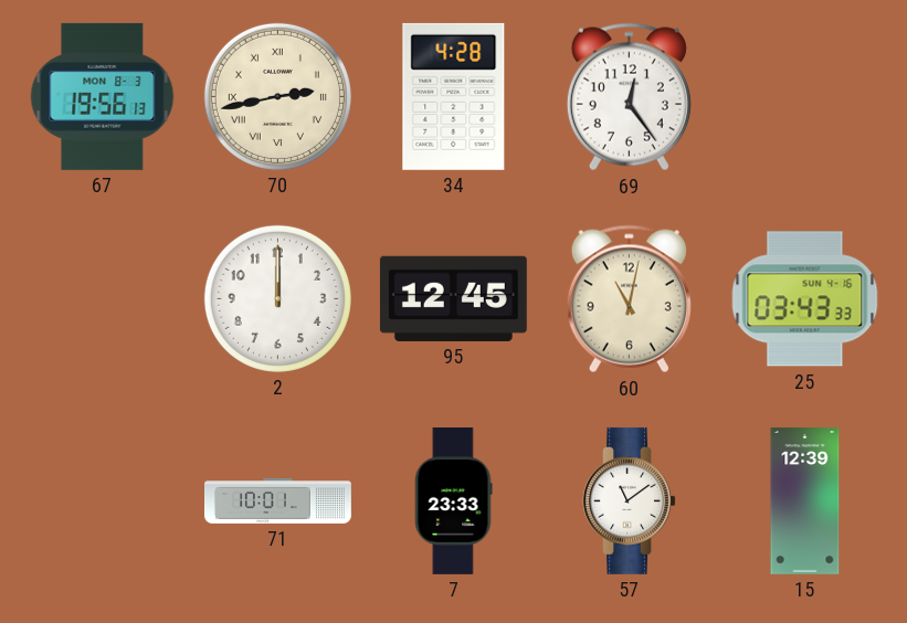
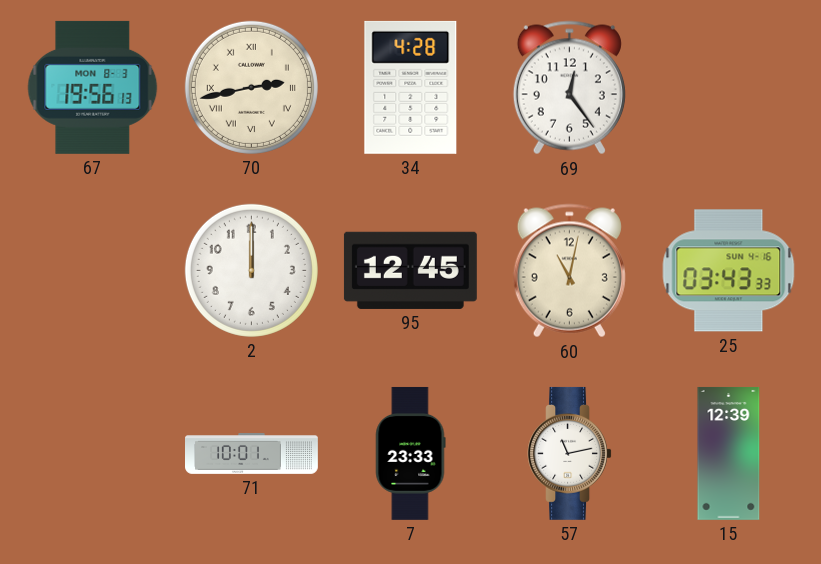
57: 11:09 -> 11:13
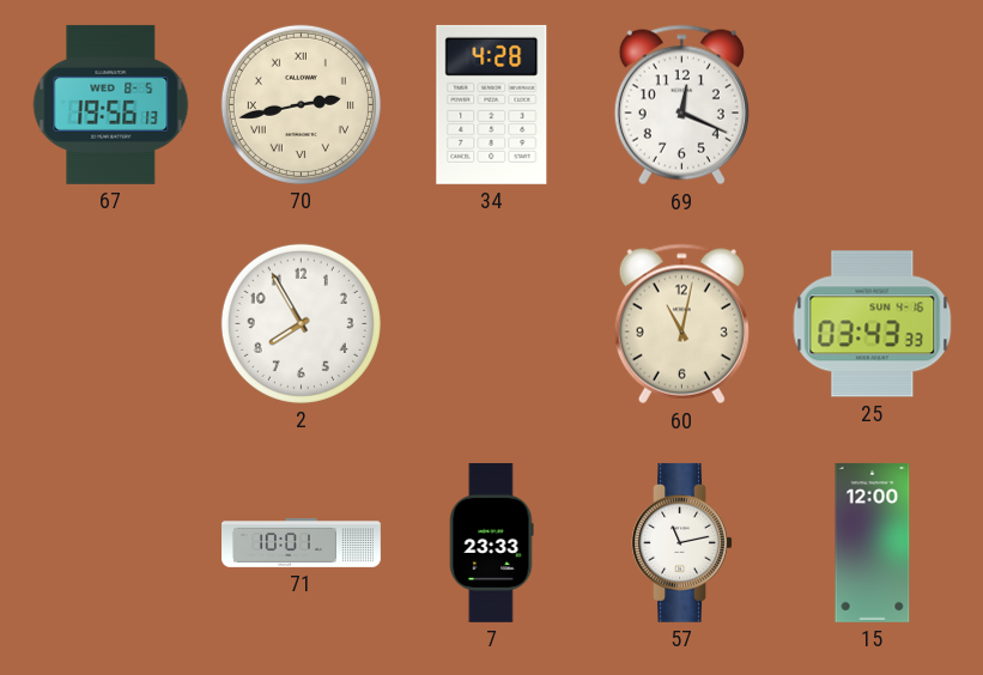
67 date: MON 8-3 -> WED 8-5
69: 12:24 -> 12:19
2: 12:00 -> 7:55
95: 12:45 -> none
15: 12:39 -> 12:00
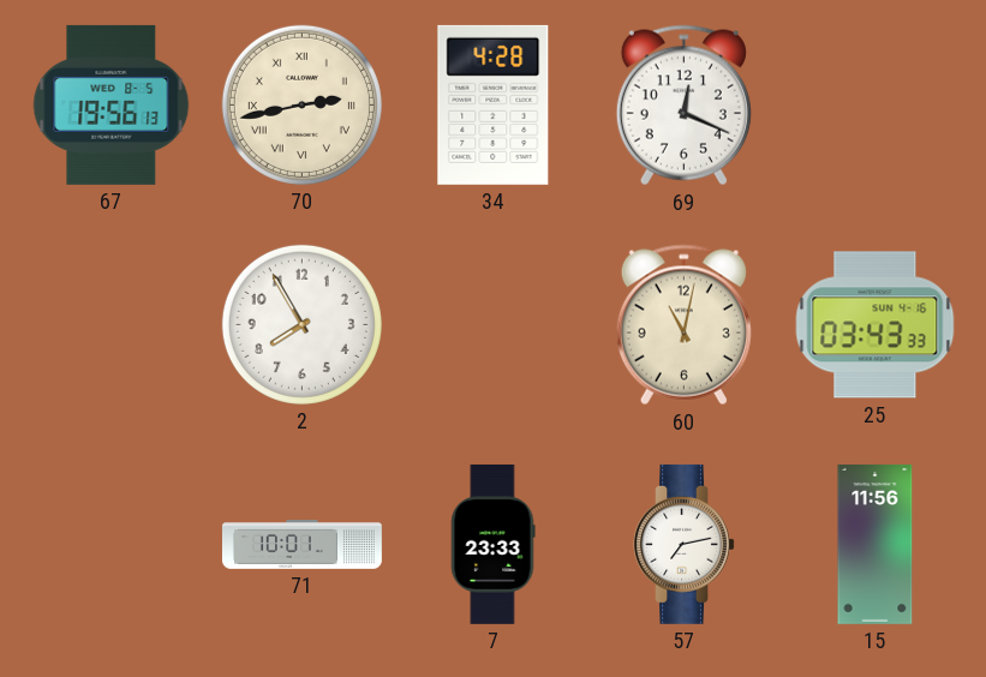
57: 11:13 -> 7:13
15: 12:00 -> 11:56
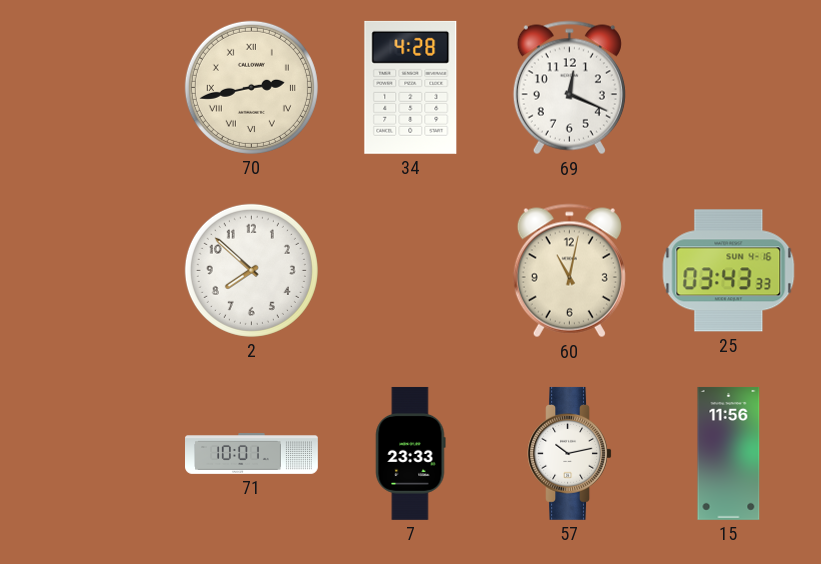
67: 19:56 -> none
2: 7:55 -> 7:52
57: 7:13 -> 10:13
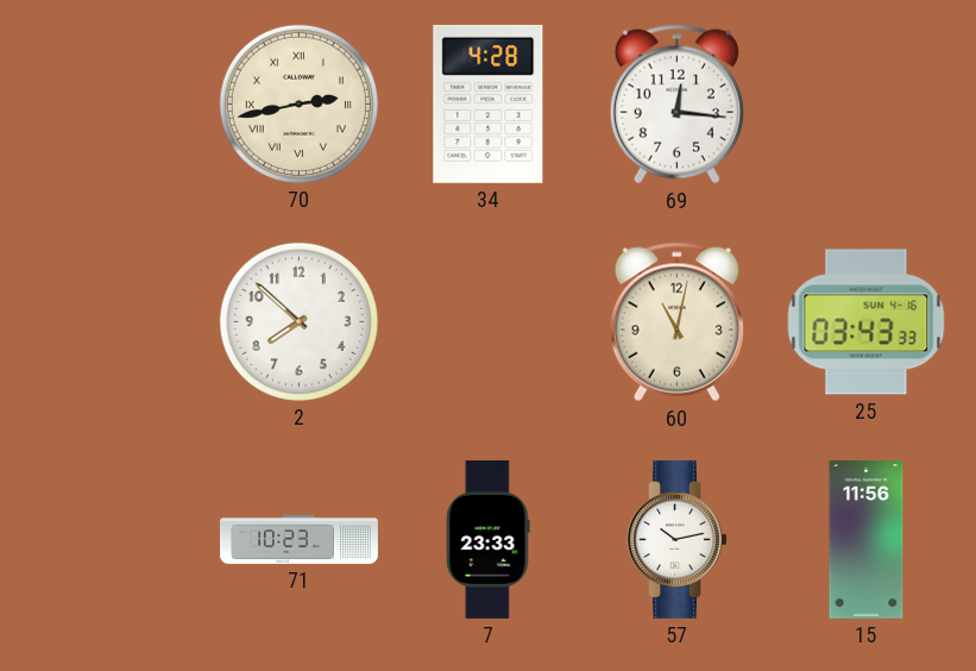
69: 12:19 -> 12:16
71: 10:01 -> 10:23
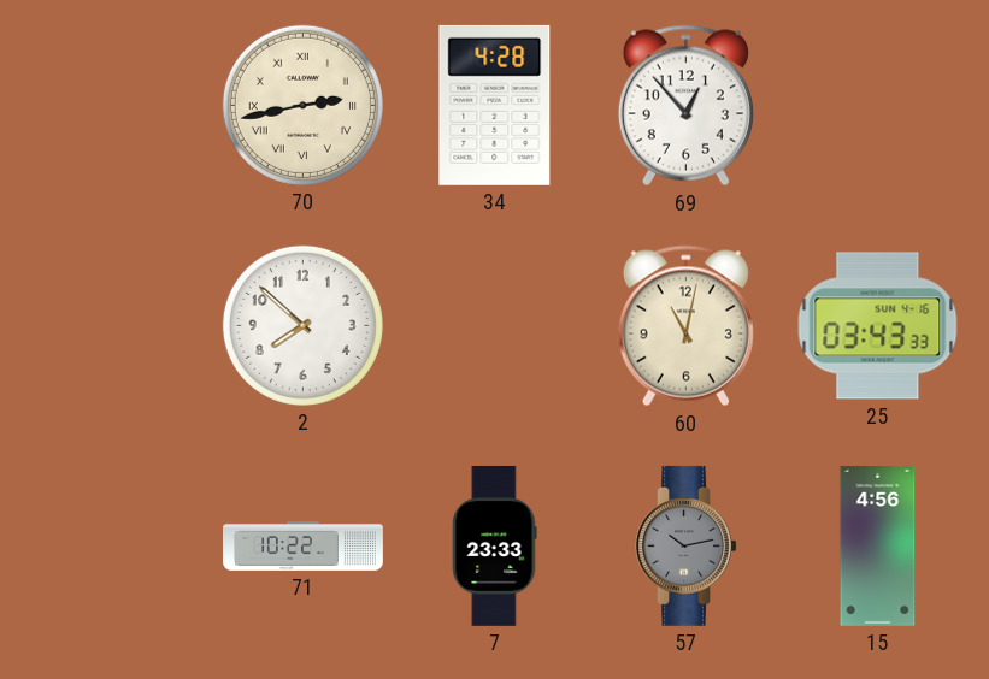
69: 12:16 -> 12:53
71: 10:23 -> 10:22
57 dial: white -> grey
15: 11:56 -> 4:56
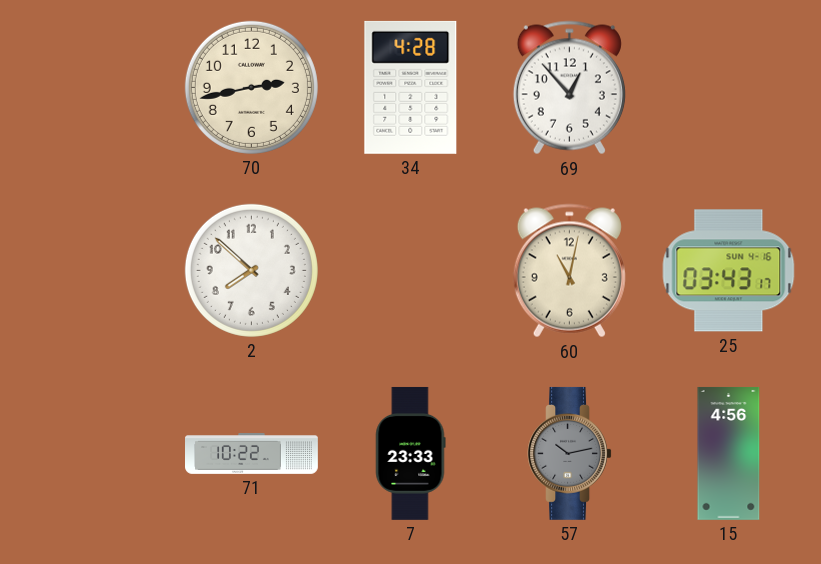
70 numerals: Roman -> Arabic
25: 03:43:33 -> 03:43:17
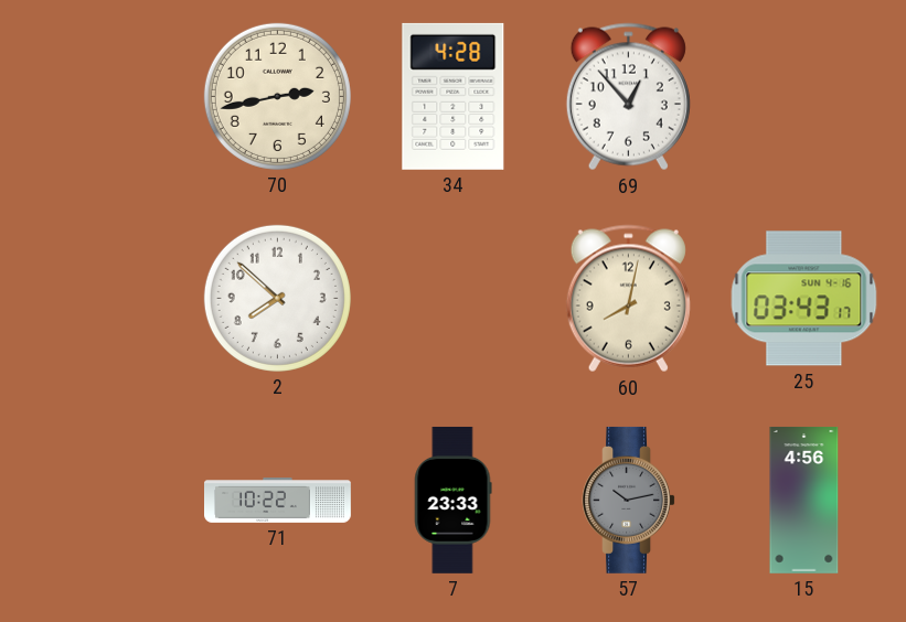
60: 11:02 -> 8:02
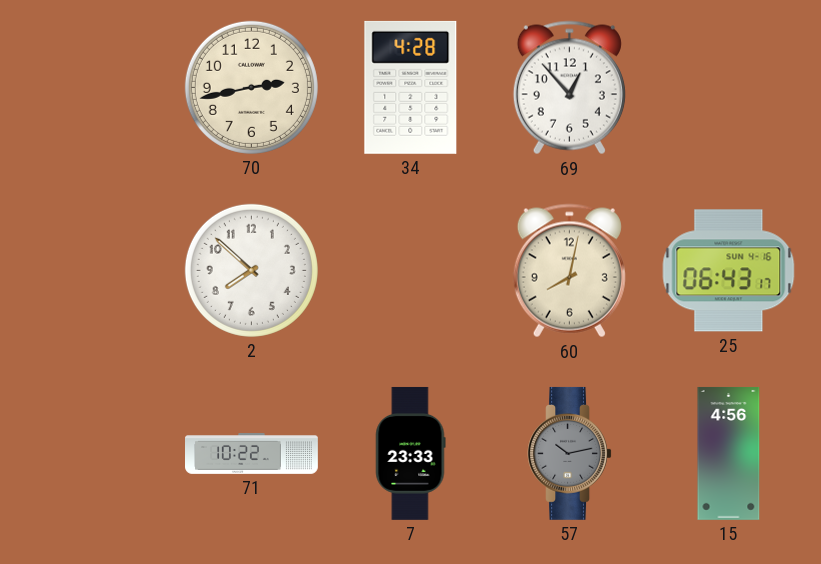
25: 03:43 -> 06:43
